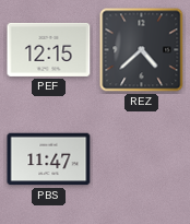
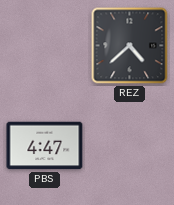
PEF: 12:15 -> none
PBS: 11:47 -> 4:47
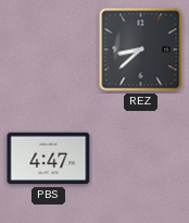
REZ: 4:38 -> 8:38
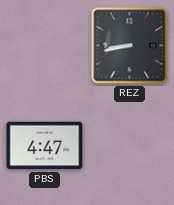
REZ: 8:38 -> 8:43
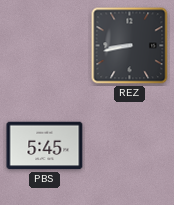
PBS: 4:47 -> 5:45
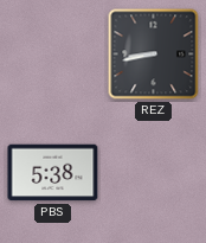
PBS: 5:45 -> 5:38
